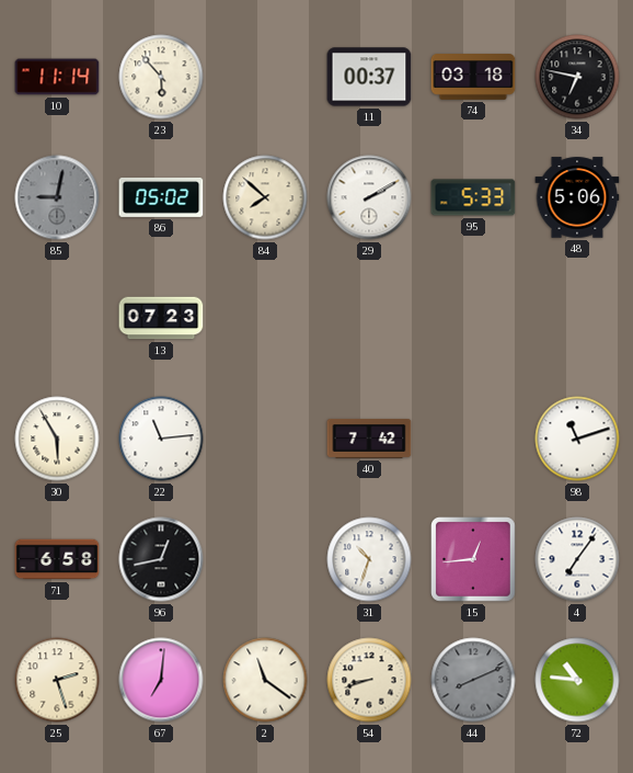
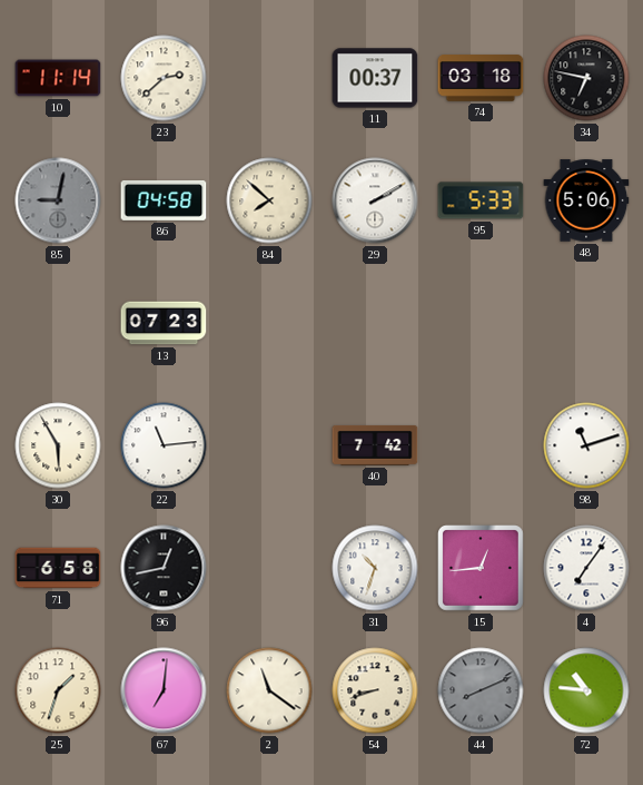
23: 5:53 -> 2:38
86: 05:02 -> 04:58
25: 2:27 -> 1:33
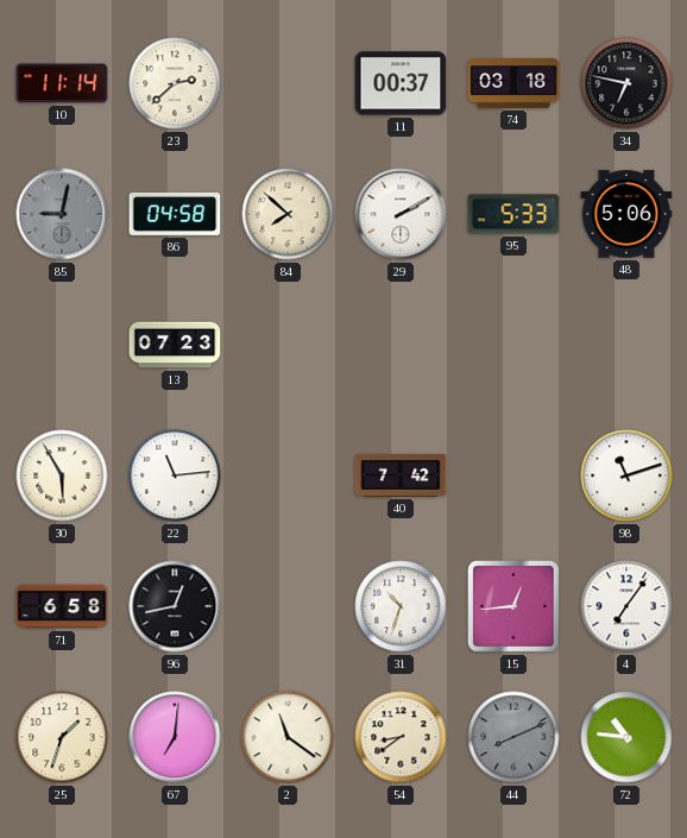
54: 8:42 -> 8:39
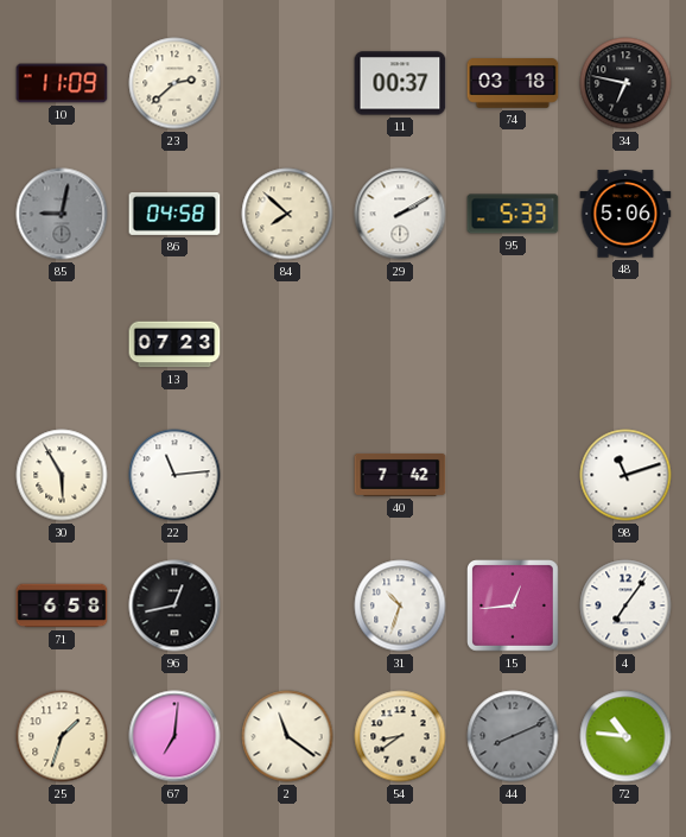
10: 11:14 -> 11:09
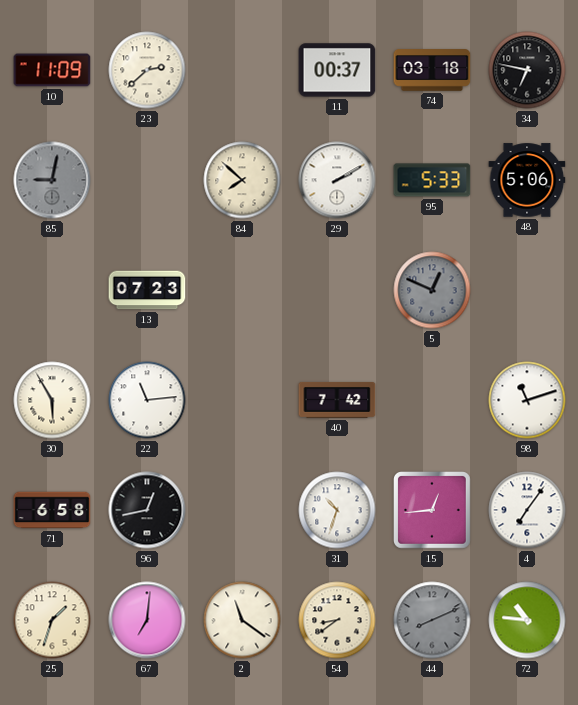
86: 04:58 -> none
5: none -> 12:49
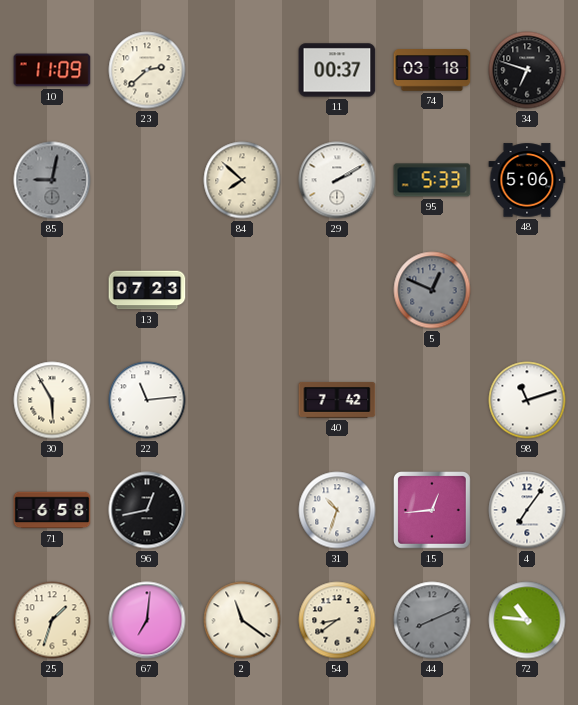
34: 6:47 -> 6:48
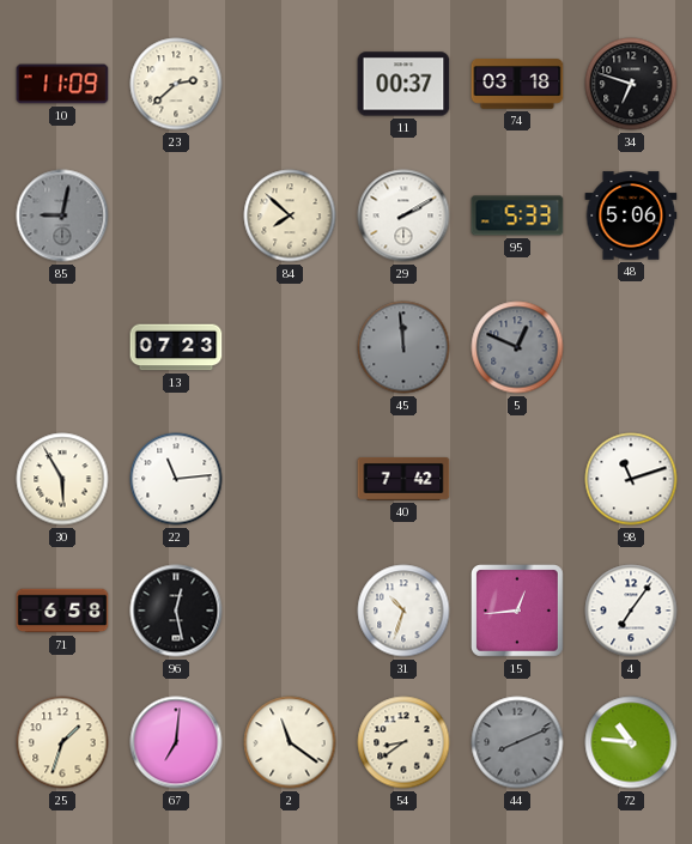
45: none -> 11:59
96: 12:43 -> 12:28
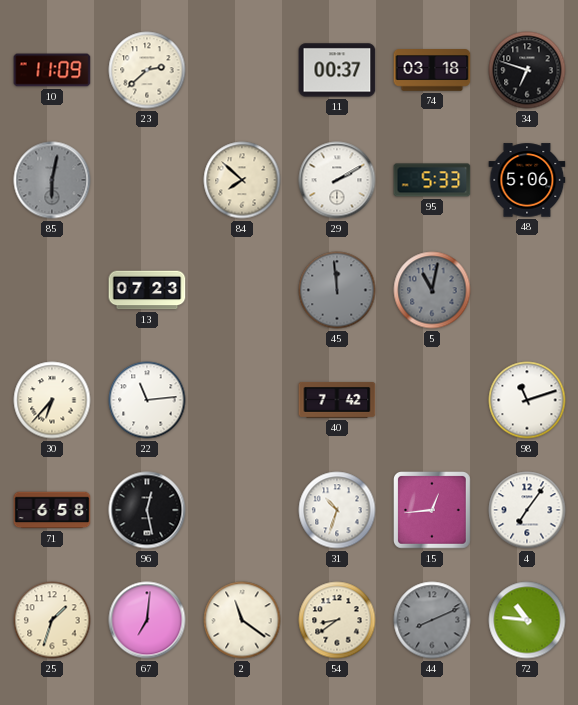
85: 9:02 -> 6:02
5: 12:49 -> 11:02
30: 5:55 -> 6:37
